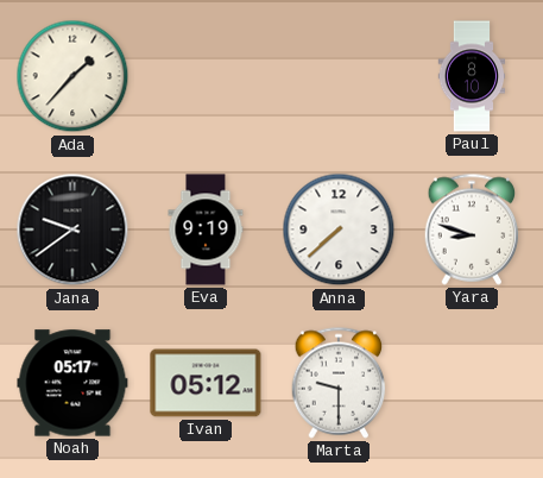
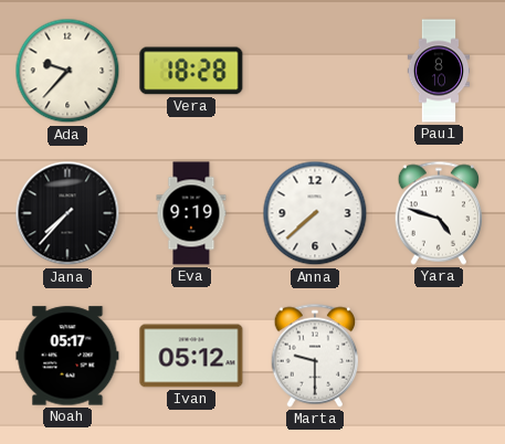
Ada: 1:37 -> 9:37
Vera: none -> 18:28
Jana: 9:39 -> 7:37
Yara: 8:48 -> 4:48
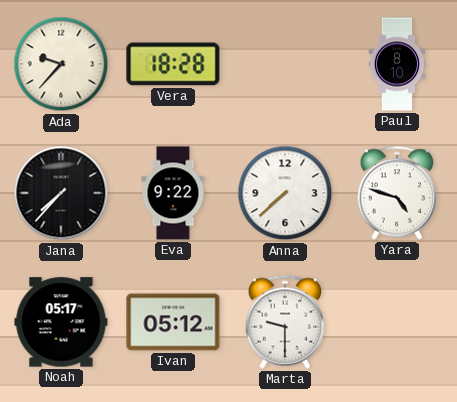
Eva: 9:19 -> 9:22
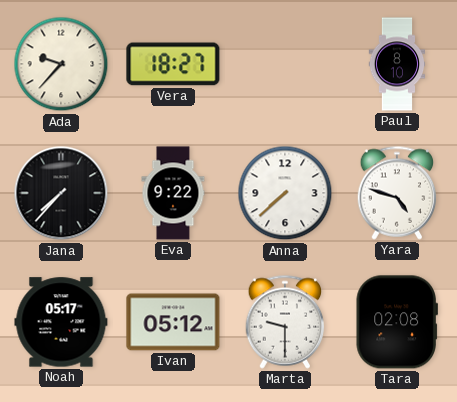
Vera: 18:28 -> 18:27
Tara: none -> 02:08
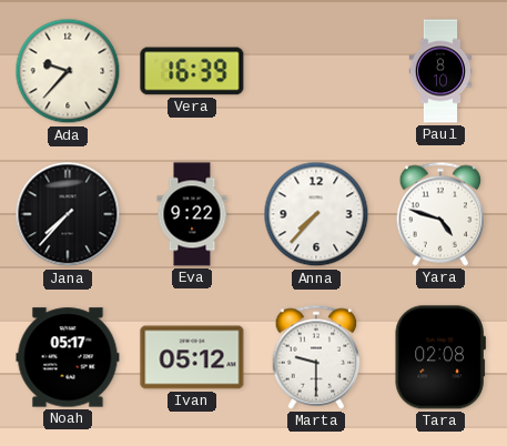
Vera: 18:27 -> 16:39
Anna: 7:38 -> 7:37
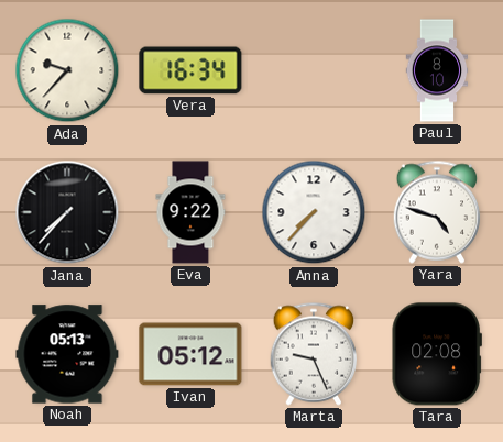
Vera: 16:39 -> 16:34
Noah: 05:17 -> 05:13
Marta: 9:30 -> 9:26
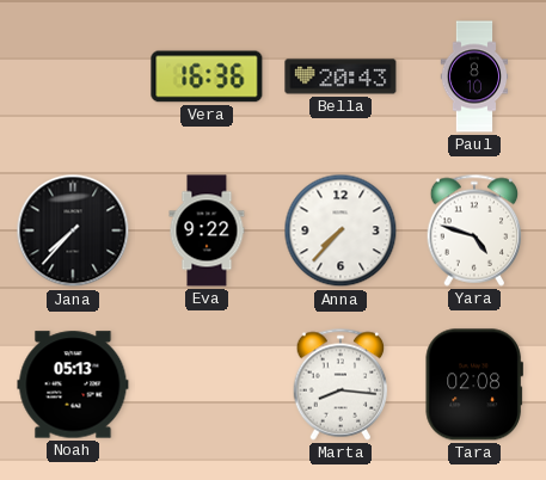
Ada: 9:37 -> none
Vera: 16:34 -> 16:36
Bella: none -> 20:43
Ivan: 05:12 -> none
Marta: 9:26 -> 8:16
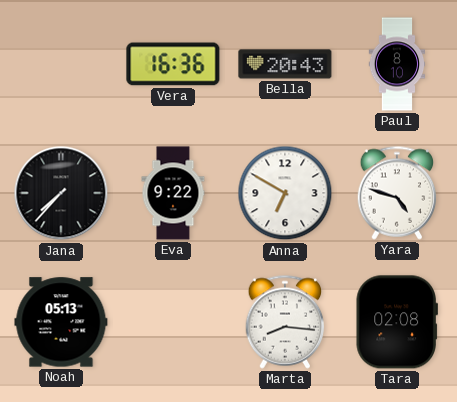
Anna: 7:37 -> 6:50
